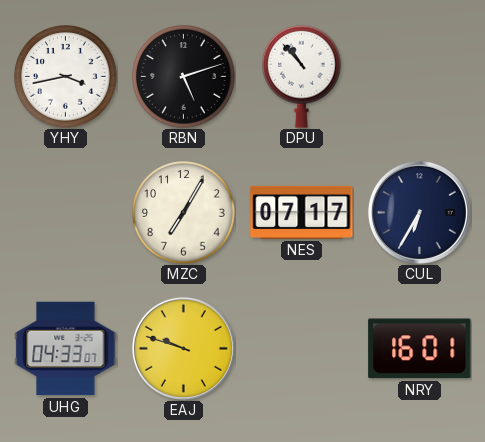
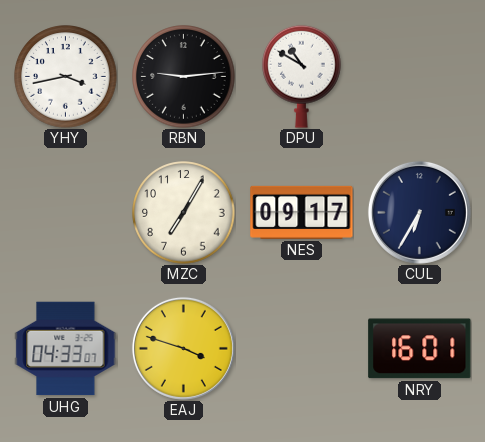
RBN: 5:12 -> 9:14
DPU: 10:53 -> 10:50
NES: 07:17 -> 09:17
EAJ: 9:48 -> 3:48
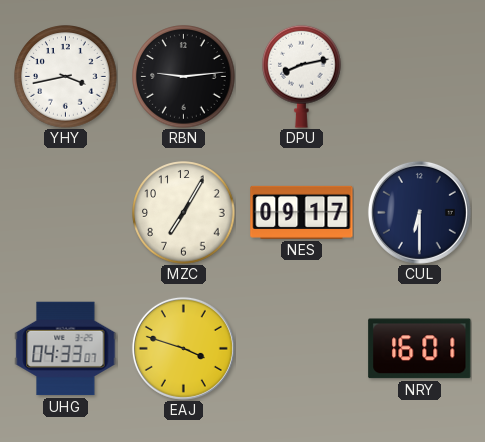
DPU: 10:50 -> 8:13
CUL: 6:35 -> 6:30
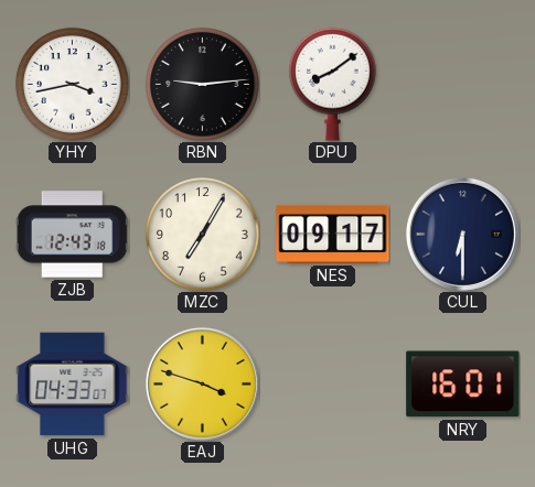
DPU: 8:13 -> 8:09
ZJB: none -> 12:43
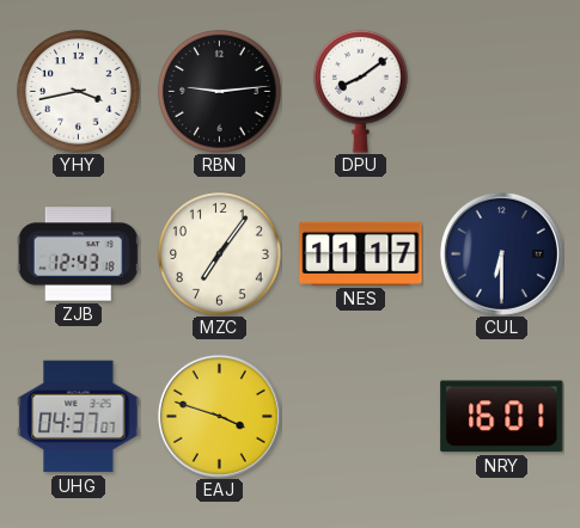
MZC: 7:05 -> 7:06
NES: 09:17 -> 11:17
UHG: 04:33 -> 04:37
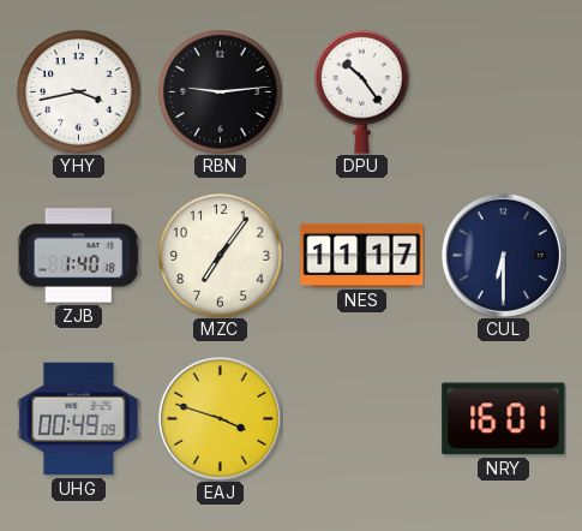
DPU: 8:09 -> 10:24
ZJB: 12:43 -> 1:40
UHG: 04:37 -> 00:49
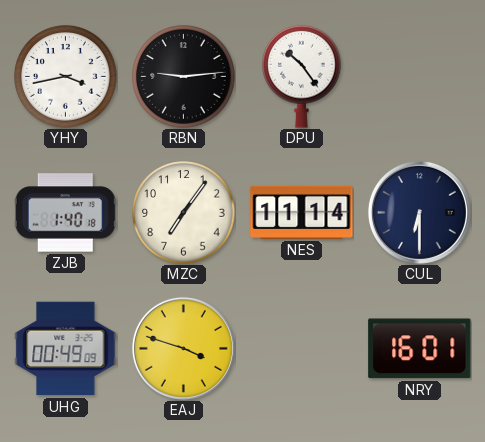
NES: 11:17 -> 11:14
